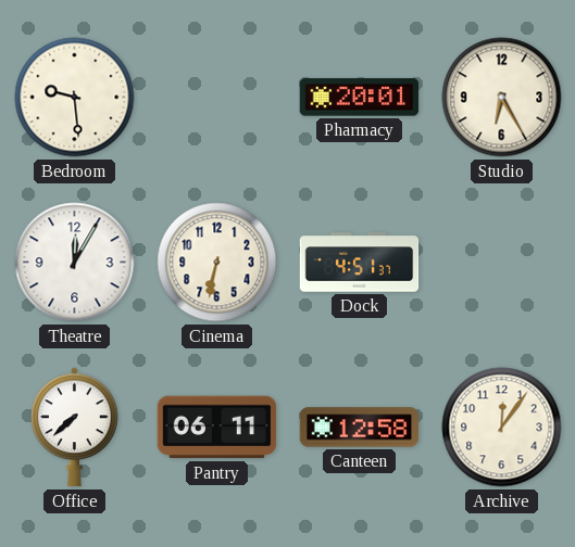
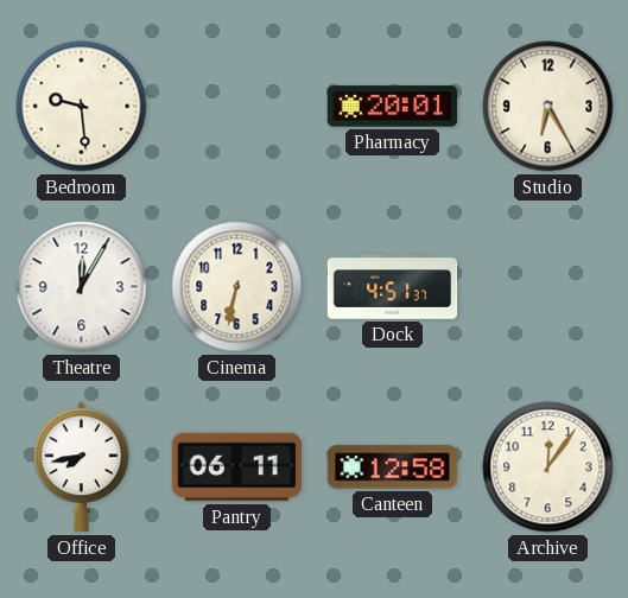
Office: 7:38 -> 7:43
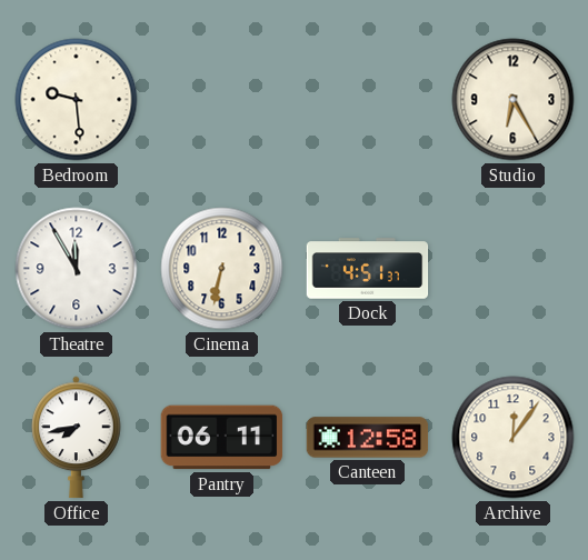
Pharmacy: 20:01 -> none
Theatre: 12:05 -> 11:55
